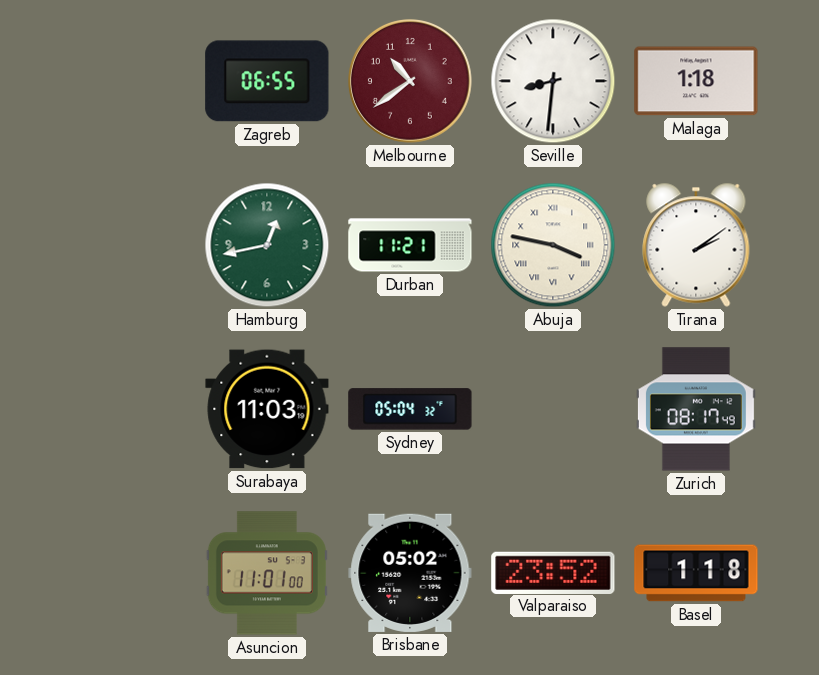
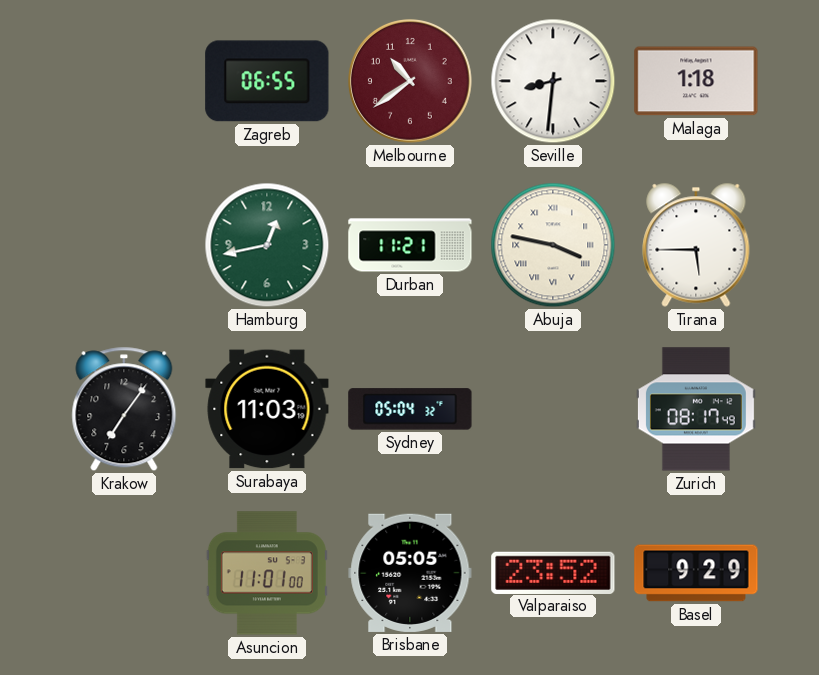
Tirana: 2:09 -> 5:45
Krakow: none -> 7:06
Brisbane: 05:02 -> 05:05
Basel: 1:18 -> 9:29
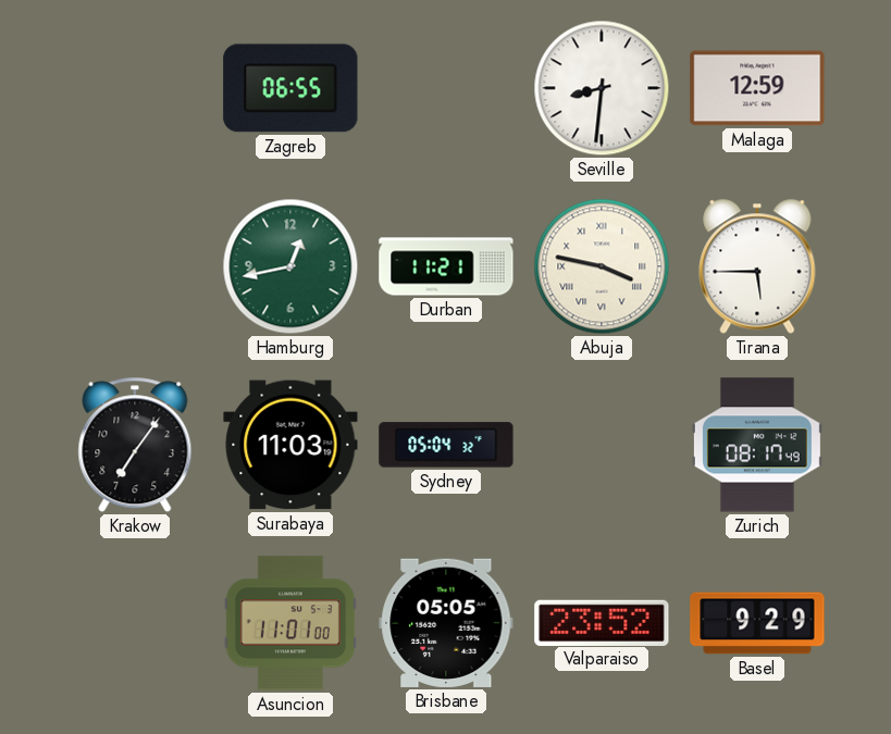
Melbourne: 10:39 -> none
Malaga: 1:18 -> 12:59
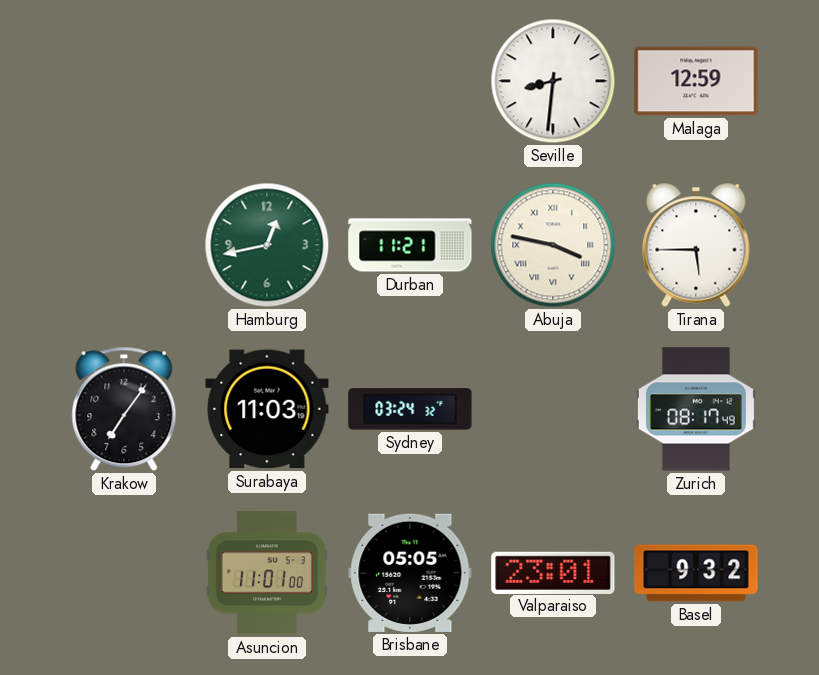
Zagreb: 06:55 -> none
Sydney: 05:04 -> 03:24
Valparaiso: 23:52 -> 23:01
Basel: 9:29 -> 9:32
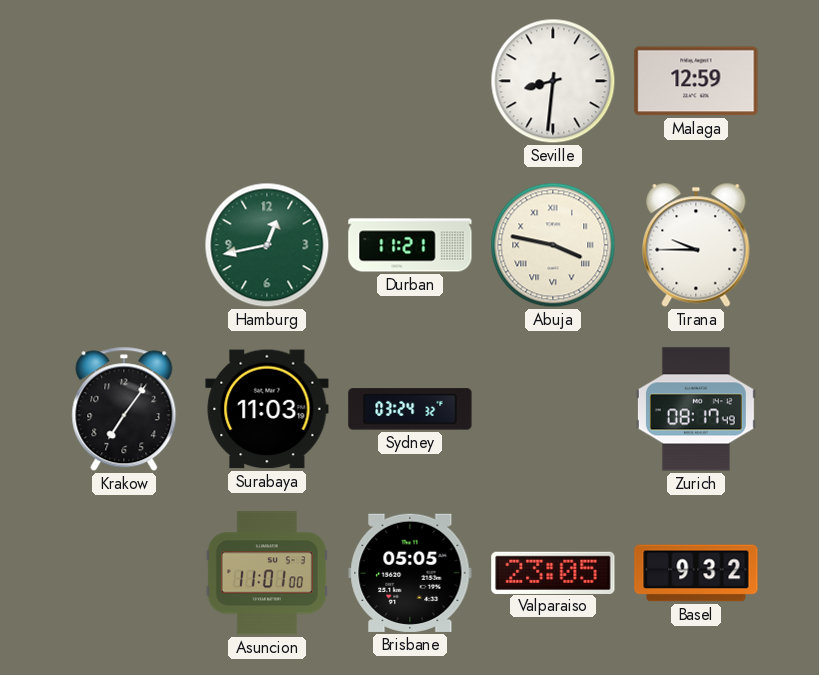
Tirana: 5:45 -> 9:45
Valparaiso: 23:01 -> 23:05
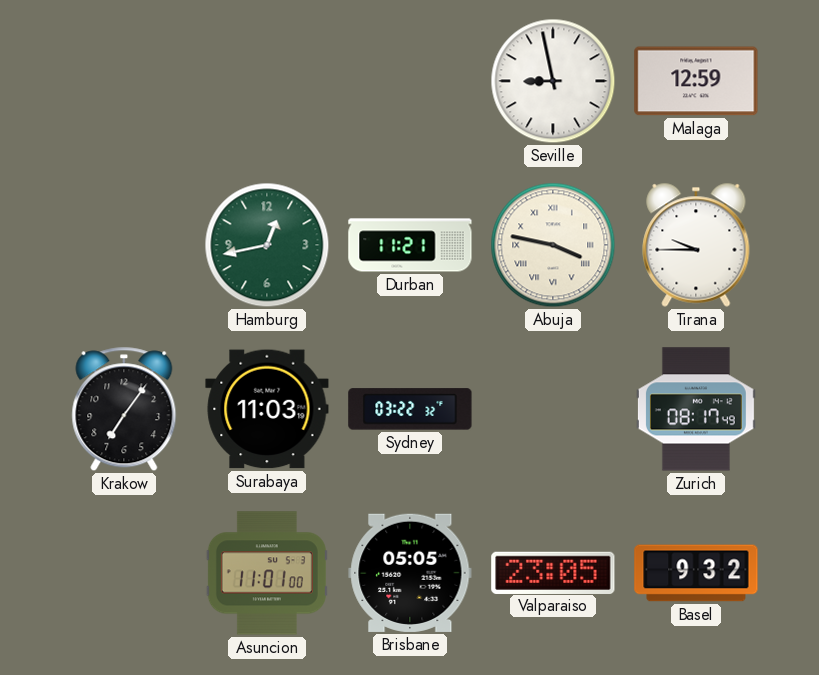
Seville: 8:31 -> 8:58
Sydney: 03:24 -> 03:22
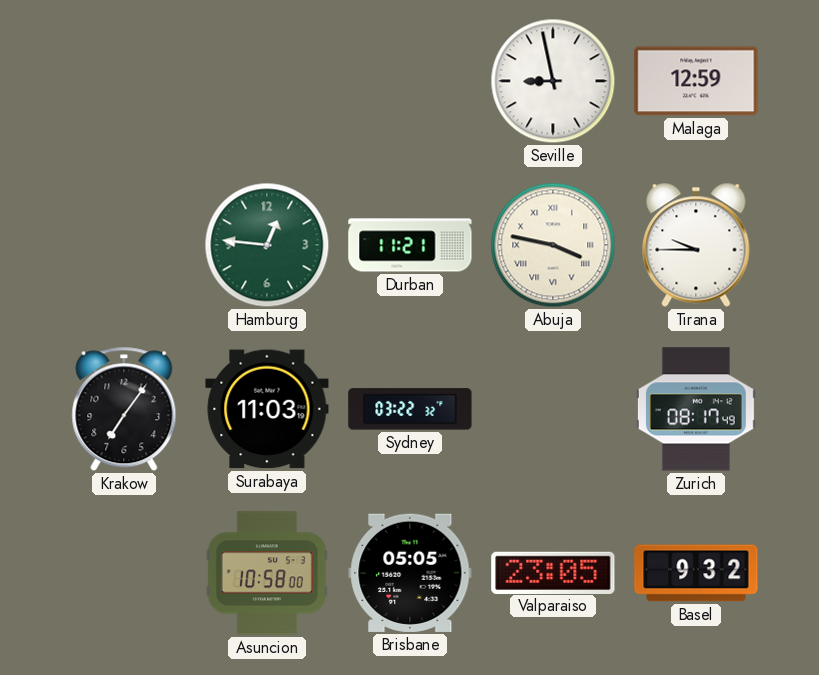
Hamburg: 12:43 -> 12:46
Asuncion: 11:01 -> 10:58
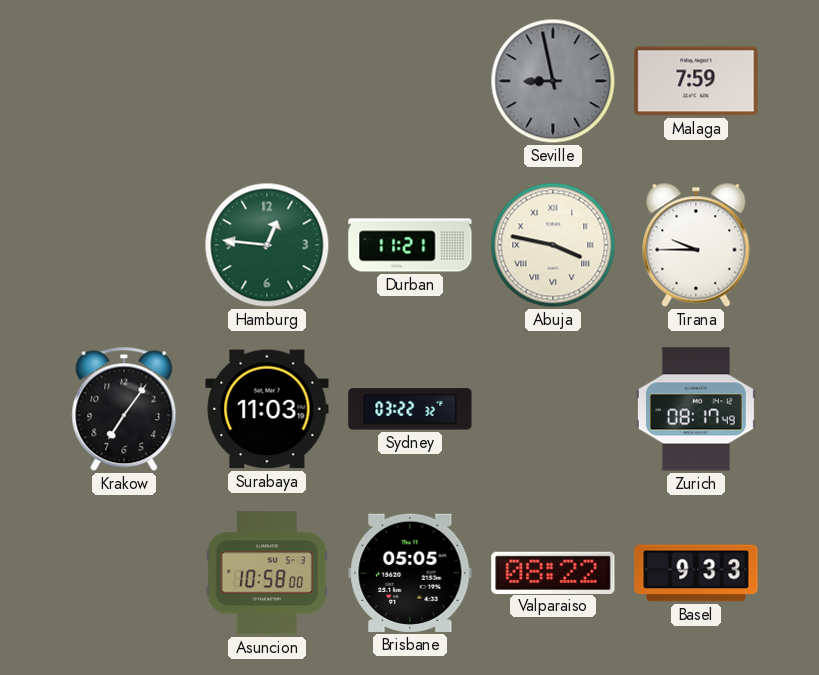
Seville dial: white -> grey
Malaga: 12:59 -> 7:59
Valparaiso: 23:05 -> 08:22
Basel: 9:32 -> 9:33
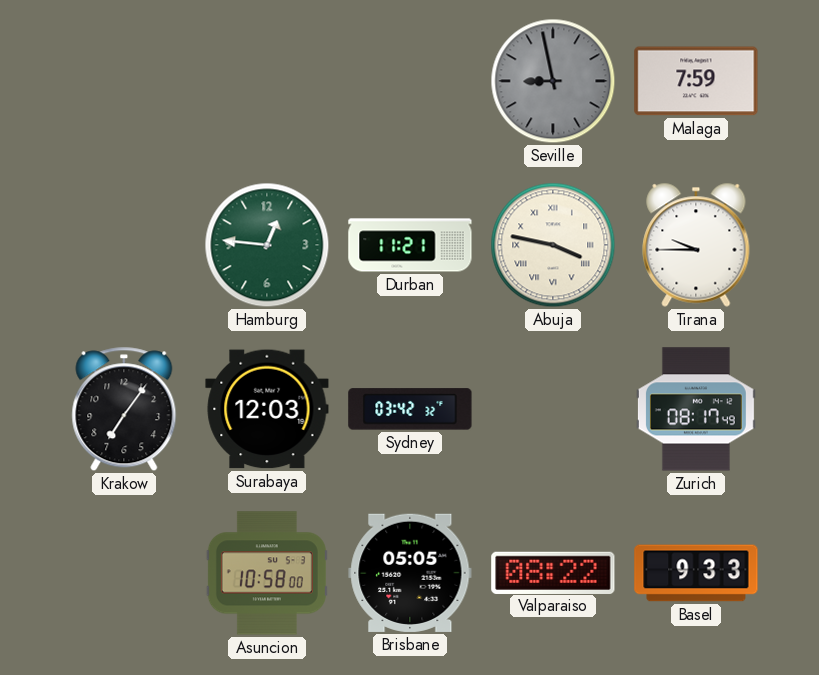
Surabaya: 11:03 -> 12:03
Sydney: 03:22 -> 03:42
